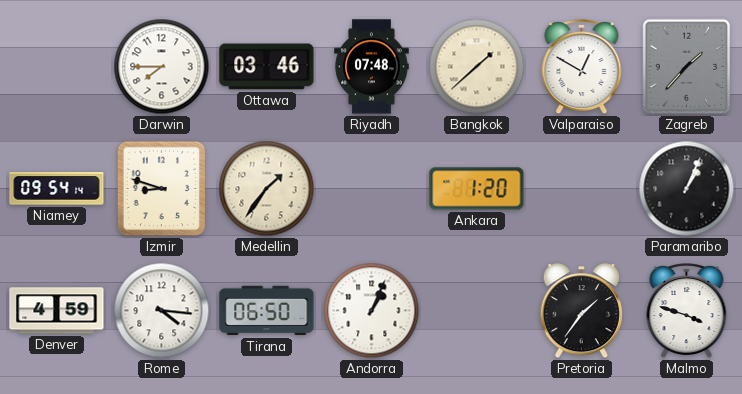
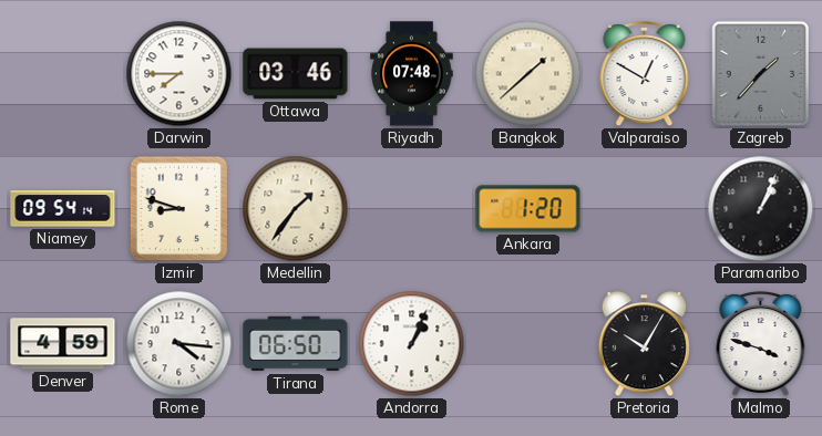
Pretoria: 1:36 -> 10:05
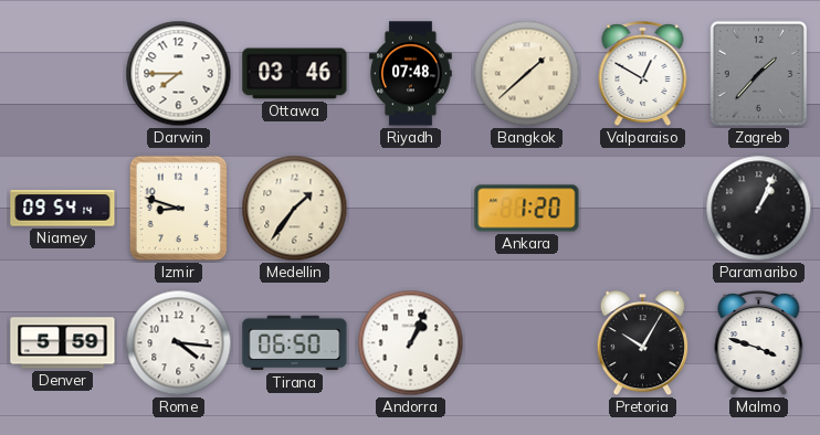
Denver: 4:59 -> 5:59
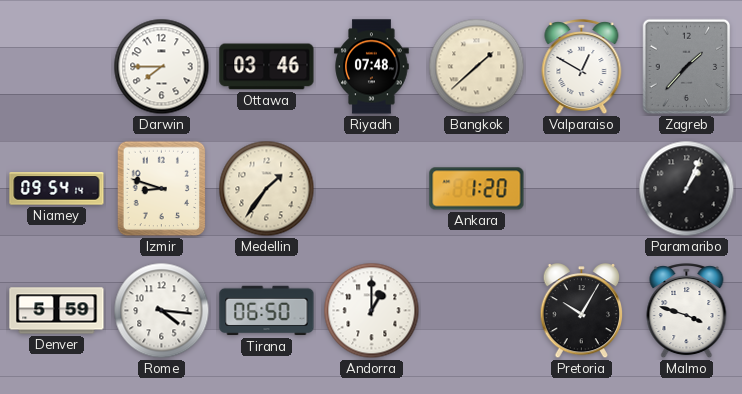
Andorra: 1:04 -> 1:00
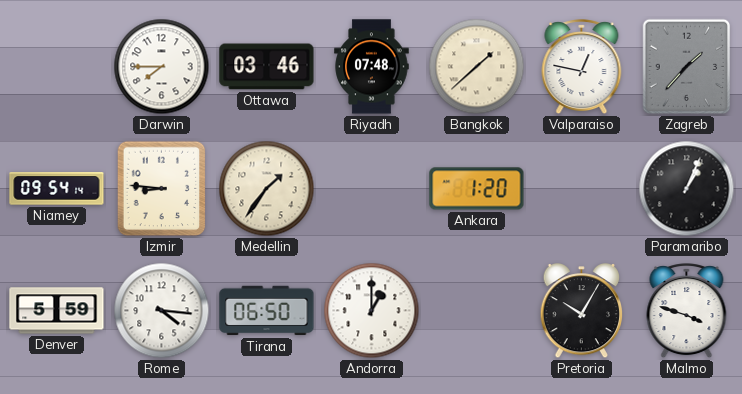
Valparaiso: 12:50 -> 12:47
Izmir: 8:48 -> 8:46
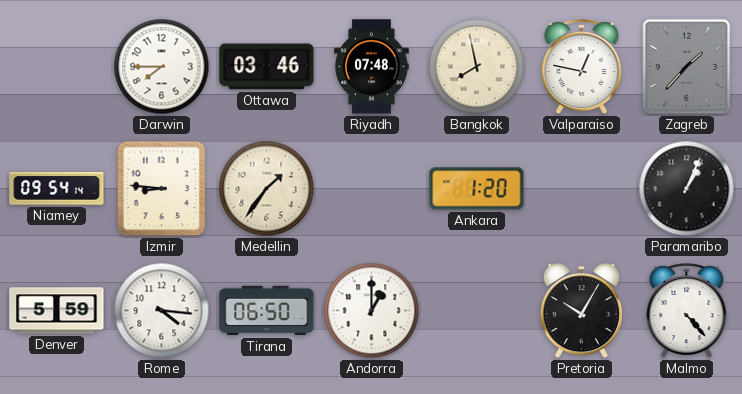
Bangkok: 1:38 -> 7:58
Malmo: 3:48 -> 4:23
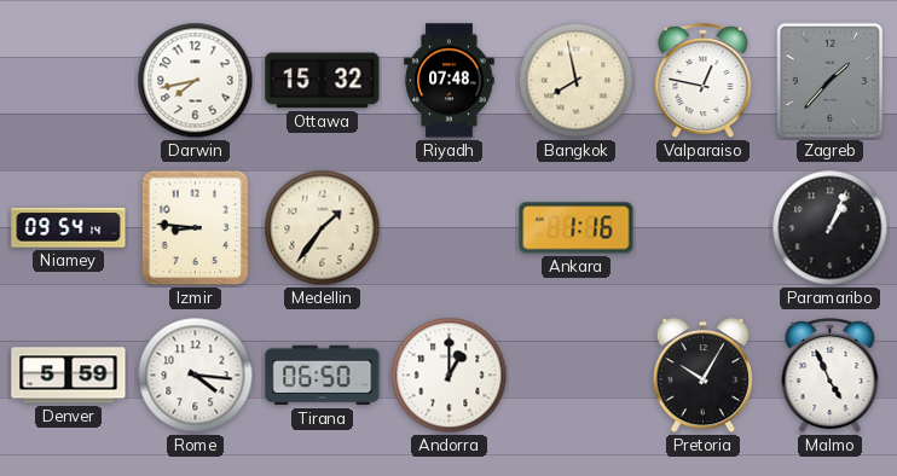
Darwin: 7:45 -> 7:43
Ottawa: 03:46 -> 15:32
Ankara: 1:20 -> 1:16
Malmo: 4:23 -> 4:56
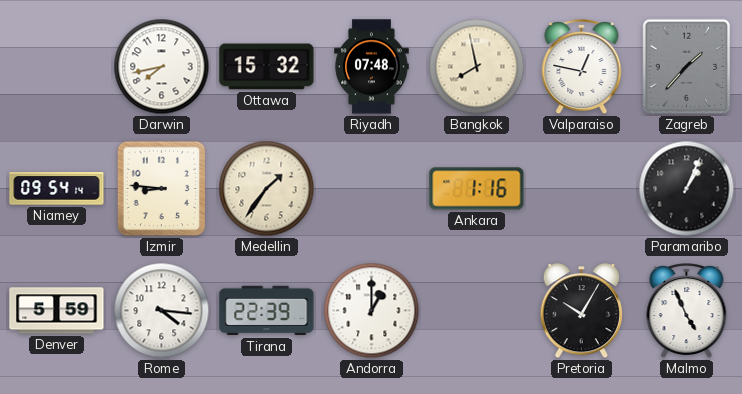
Tirana: 06:50 -> 22:39
